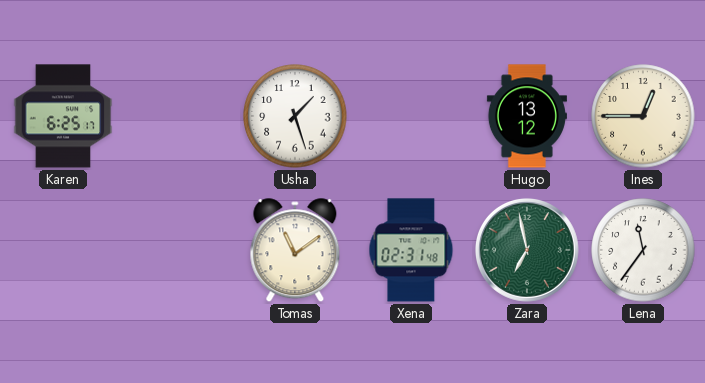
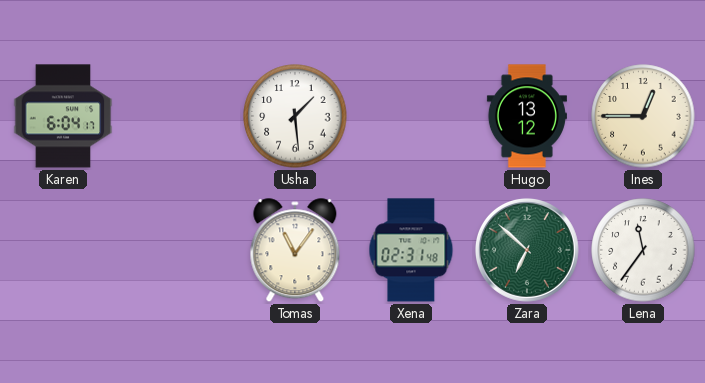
Karen: 6:25 -> 6:04
Usha: 1:27 -> 1:29
Tomas: 11:09 -> 11:06
Zara: 6:58 -> 6:52
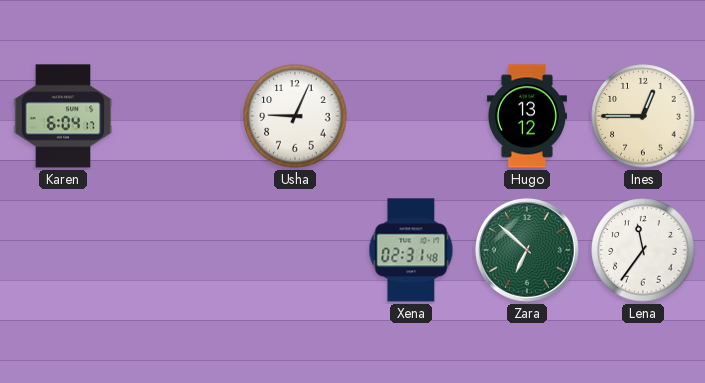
Usha: 1:29 -> 9:04
Tomas: 11:06 -> none
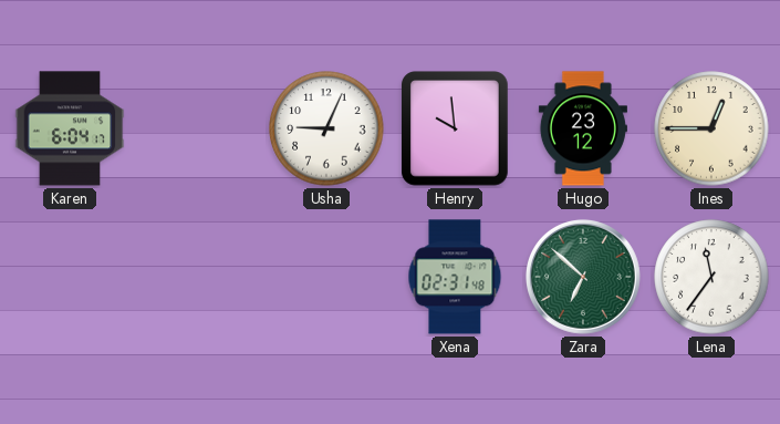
Henry: none -> 9:59
Hugo: 13:12 -> 23:12
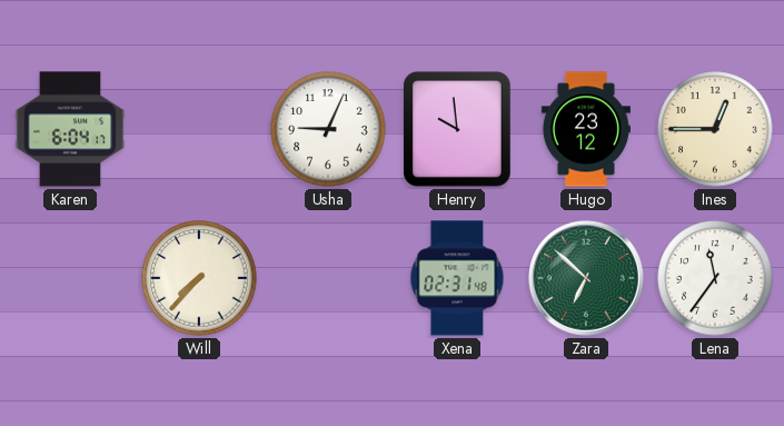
Will: none -> 7:37
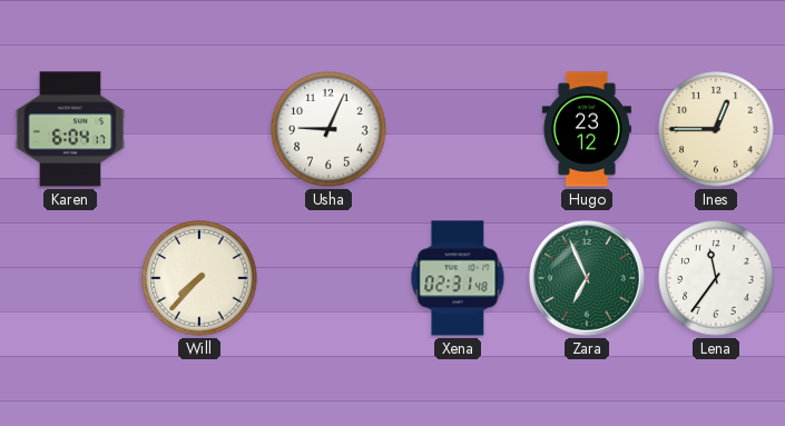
Henry: 9:59 -> none
Zara: 6:52 -> 6:56
